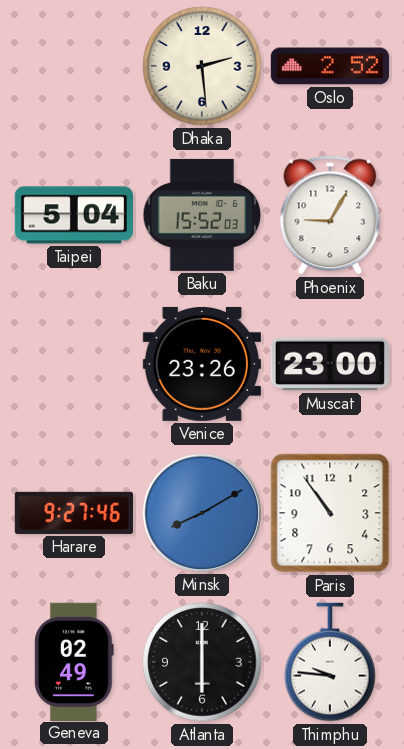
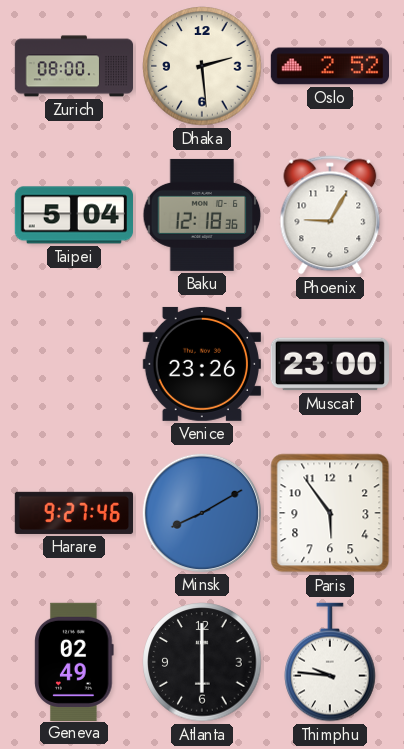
Zurich: none -> 08:00
Baku: 15:52 -> 12:18
Paris: 10:54 -> 5:54
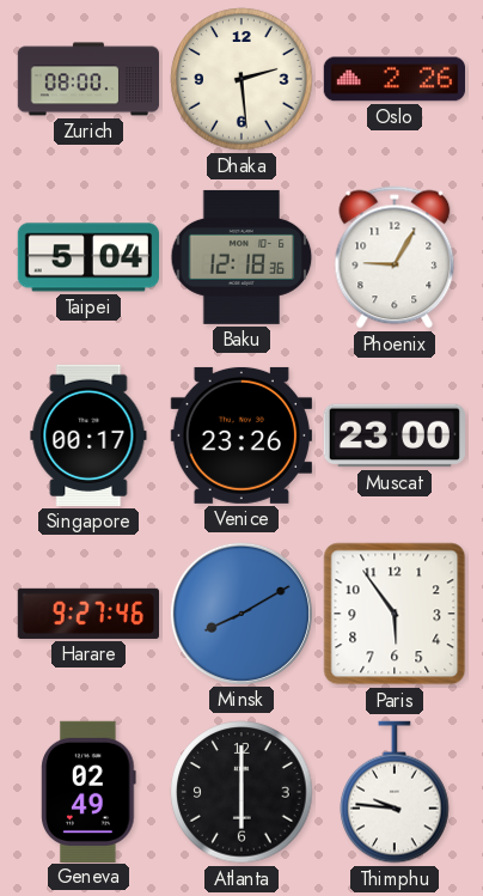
Oslo: 2:52 -> 2:26
Singapore: none -> 00:17
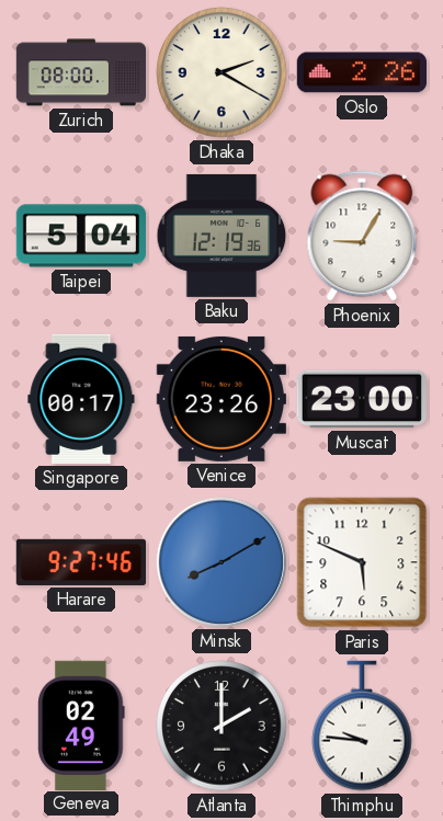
Dhaka: 2:29 -> 2:20
Baku: 12:18 -> 12:19
Paris: 5:54 -> 5:49
Atlanta: 6:00 -> 2:00
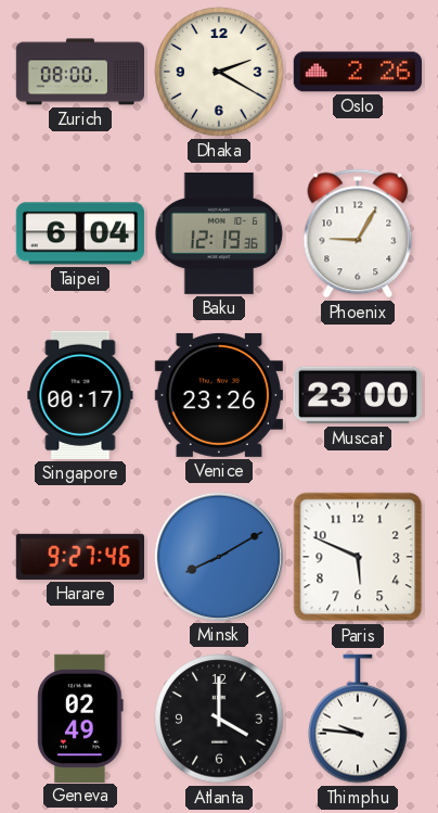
Taipei: 5:04 -> 6:04
Atlanta: 2:00 -> 4:00
